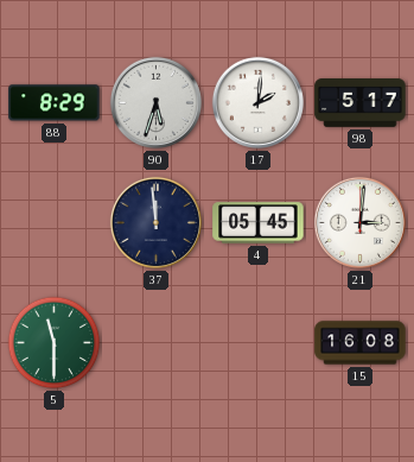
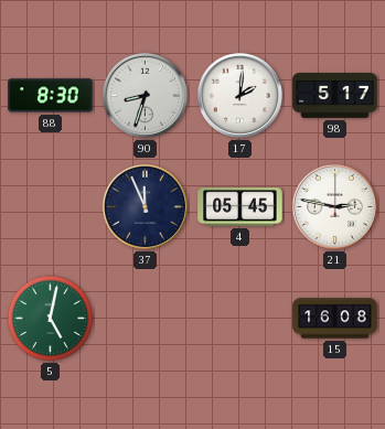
88: 8:29 -> 8:30
90: 5:33 -> 8:33
37: 11:59 -> 11:56
21: 3:01 -> 2:47
5: 11:30 -> 5:02
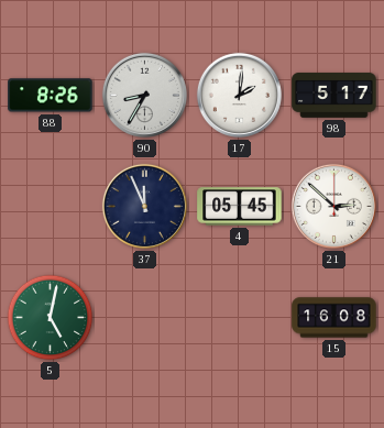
88: 8:30 -> 8:26
90: 8:33 -> 8:35
21: 2:47 -> 2:52
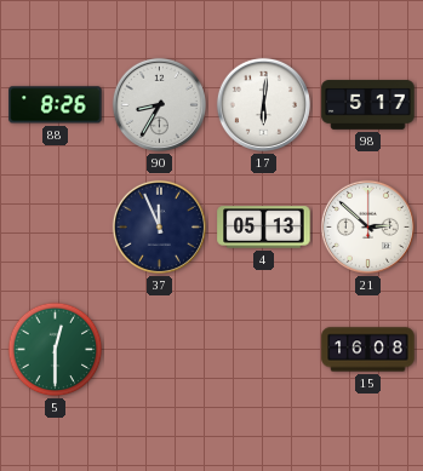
17: 2:01 -> 6:01
4: 05:45 -> 05:13
5: 5:02 -> 12:30
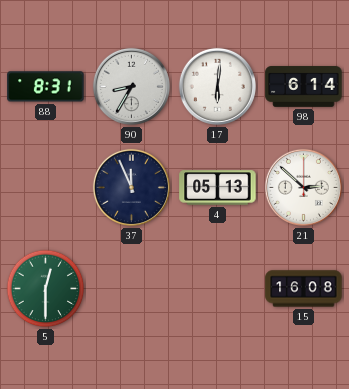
88: 8:26 -> 8:31
98: 5:17 -> 6:14
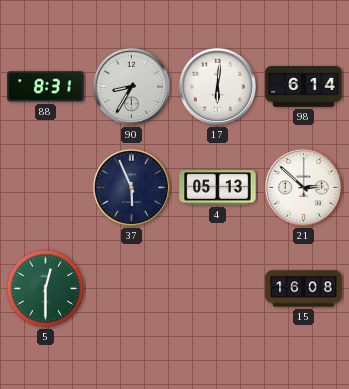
37: 11:56 -> 5:56
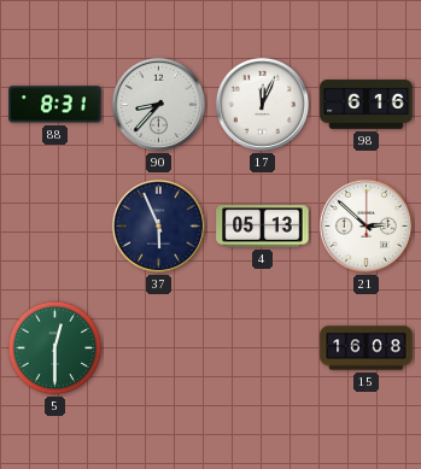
90: 8:35 -> 8:37
17: 6:01 -> 12:04
98: 6:14 -> 6:16
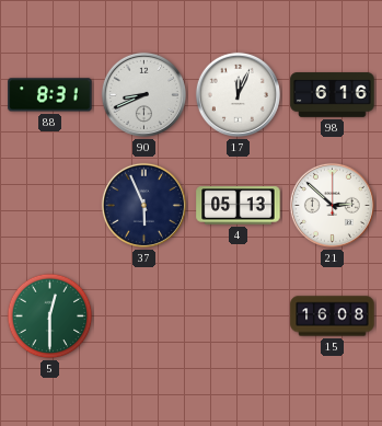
90: 8:37 -> 8:41
